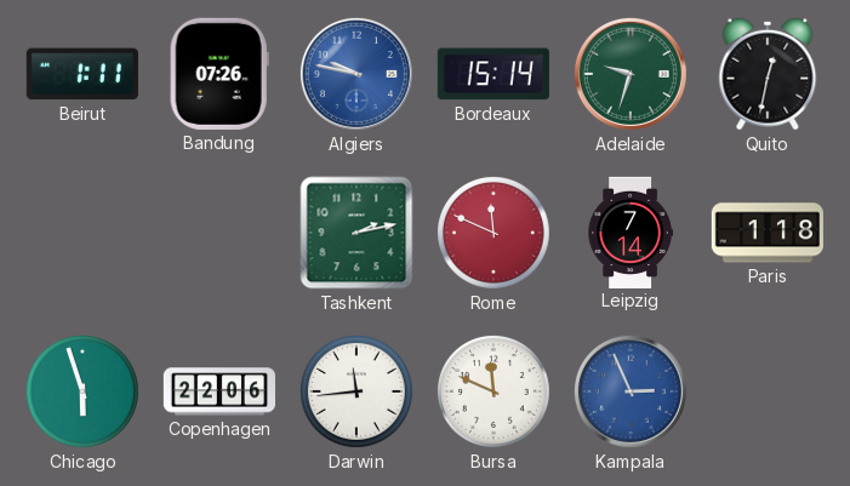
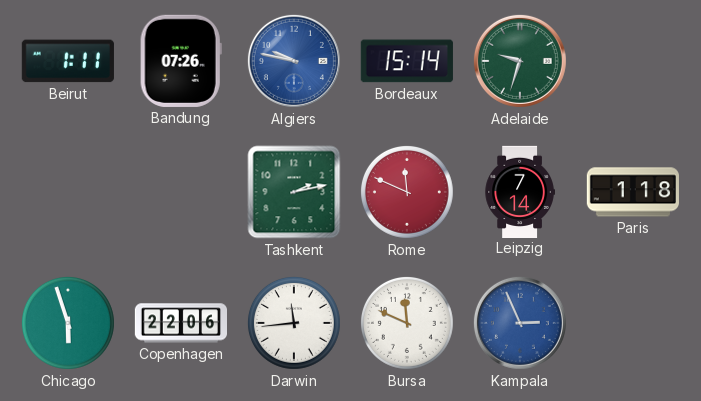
Quito: 12:32 -> none
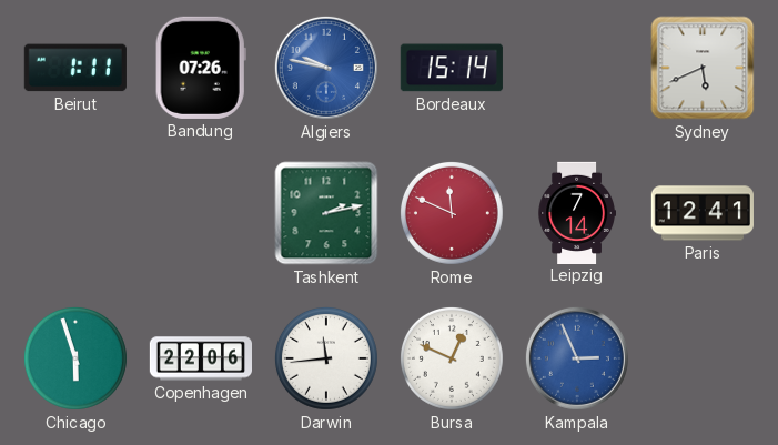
Adelaide: 9:33 -> none
Sydney: none -> 5:41
Paris: 1:18 -> 12:41
Bursa: 11:49 -> 12:49
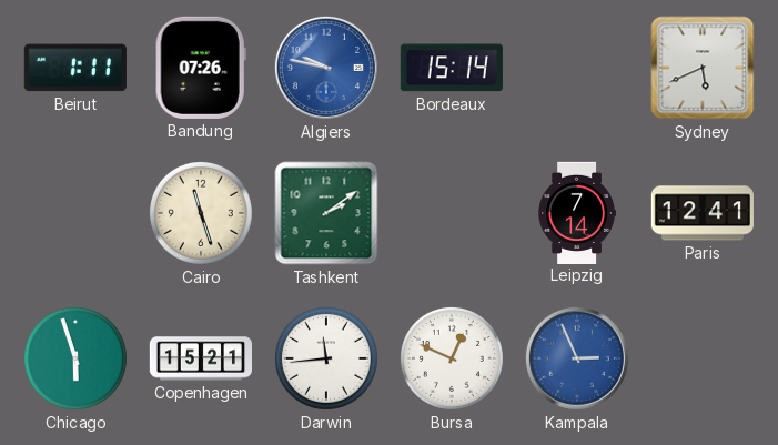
Cairo: none -> 11:27
Tashkent: 2:13 -> 2:09
Rome: 11:49 -> none
Copenhagen: 22:06 -> 15:21
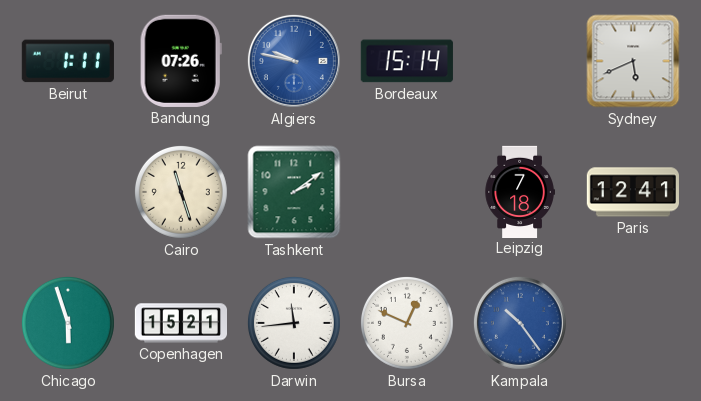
Leipzig: 7:14 -> 7:18
Kampala: 2:56 -> 10:24
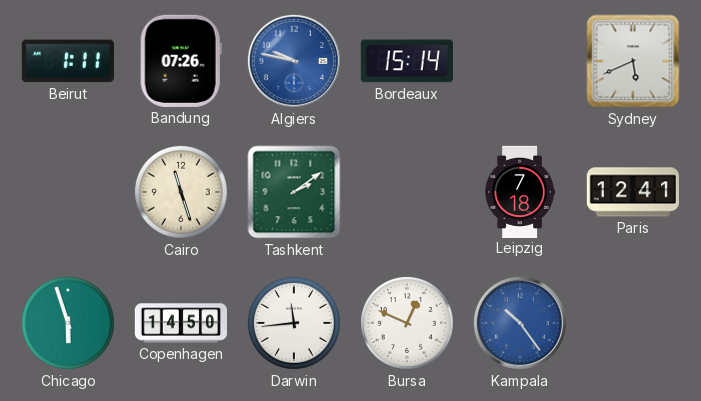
Copenhagen: 15:21 -> 14:50
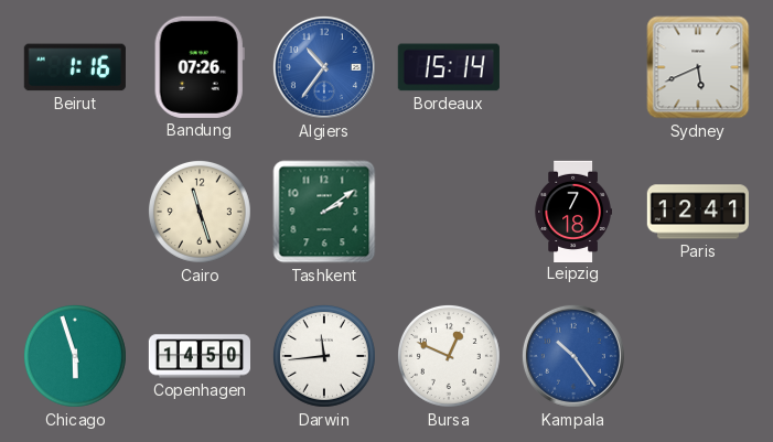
Beirut: 1:11 -> 1:16
Algiers: 9:47 -> 10:36
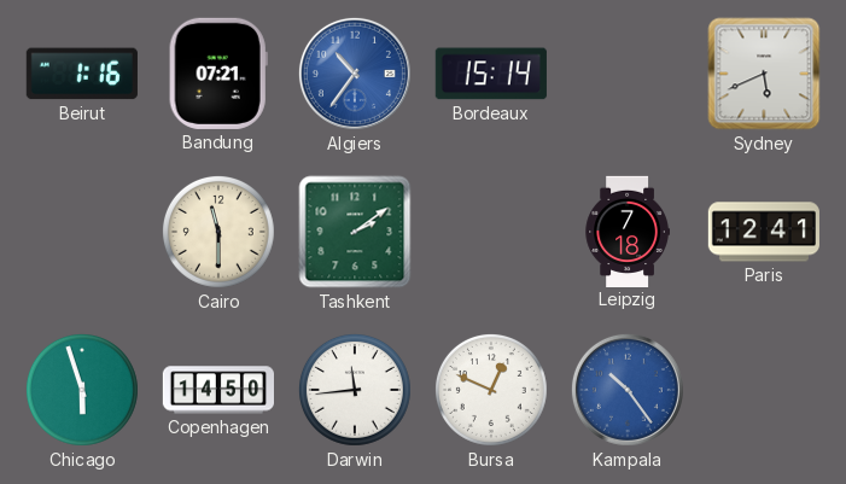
Bandung: 07:26 -> 07:21
Cairo: 11:27 -> 11:30
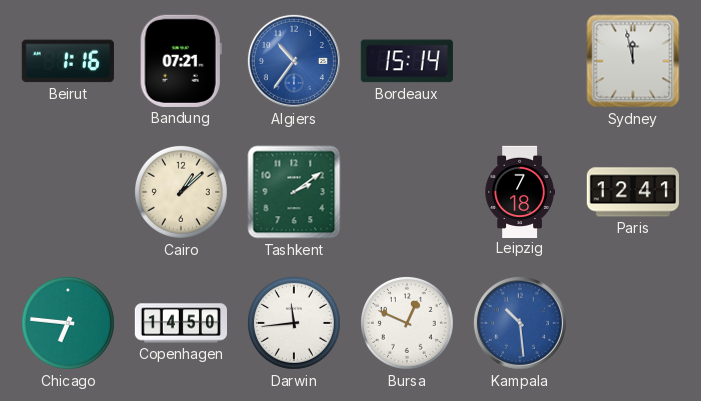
Sydney: 5:41 -> 11:58
Cairo: 11:30 -> 1:08
Chicago: 5:57 -> 6:46
Kampala: 10:24 -> 10:29
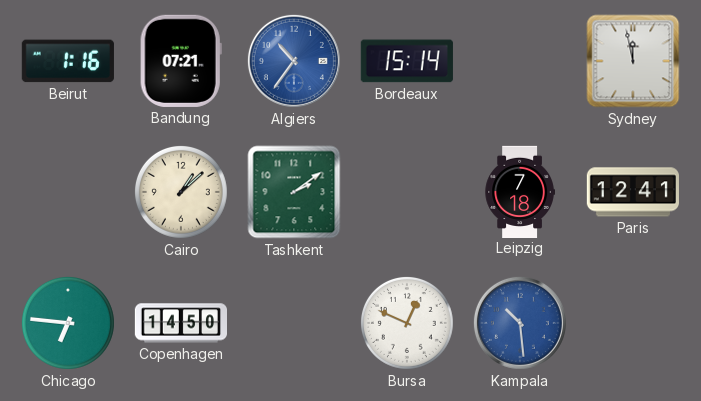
Darwin: 11:44 -> none
